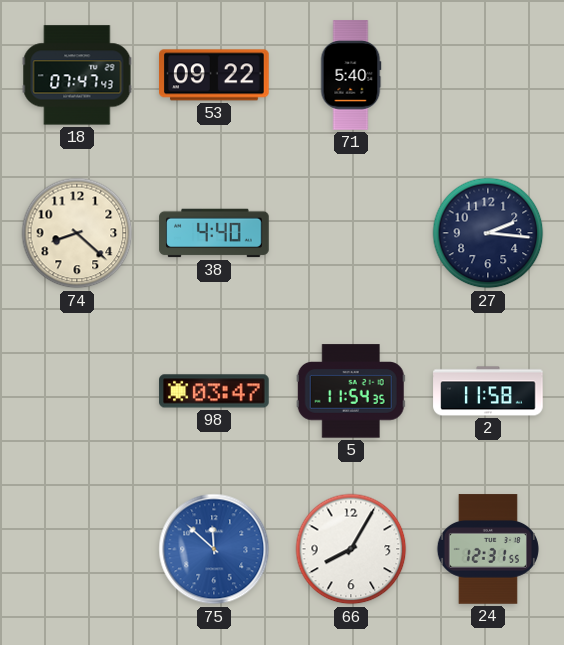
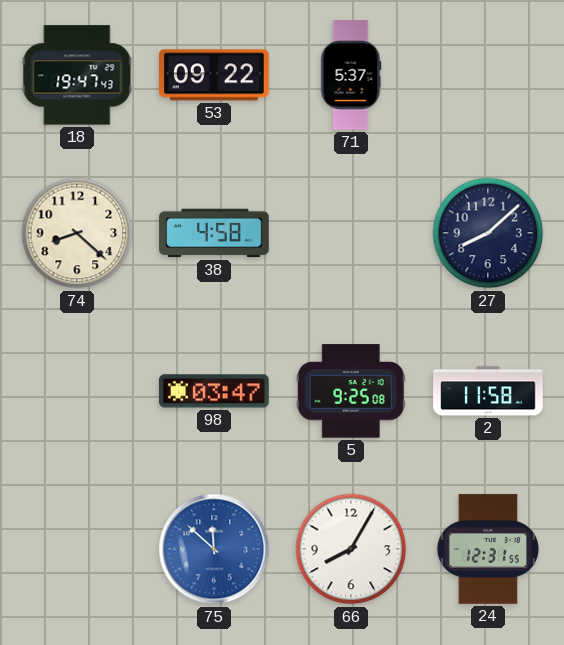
18: 07:47 -> 19:47
71: 5:40 -> 5:37
38: 4:40 -> 4:58
27: 2:16 -> 8:08
5: 11:54 -> 9:25
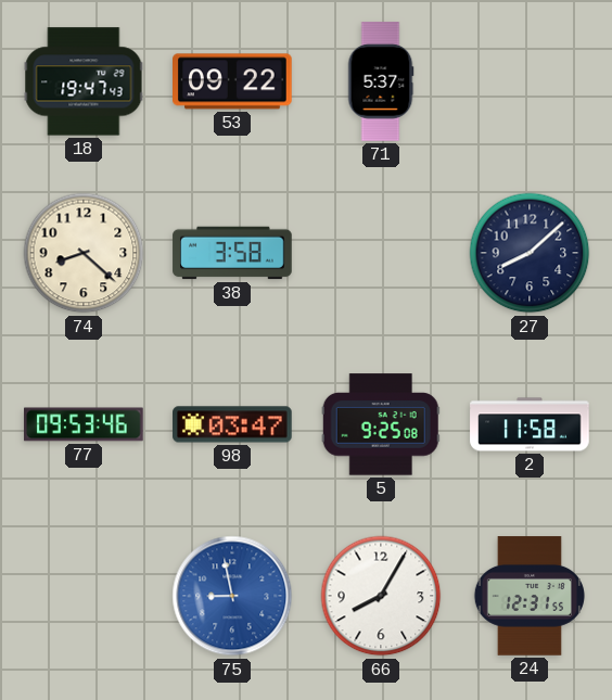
38: 4:58 -> 3:58
77: none -> 09:53
75: 11:52 -> 8:58
